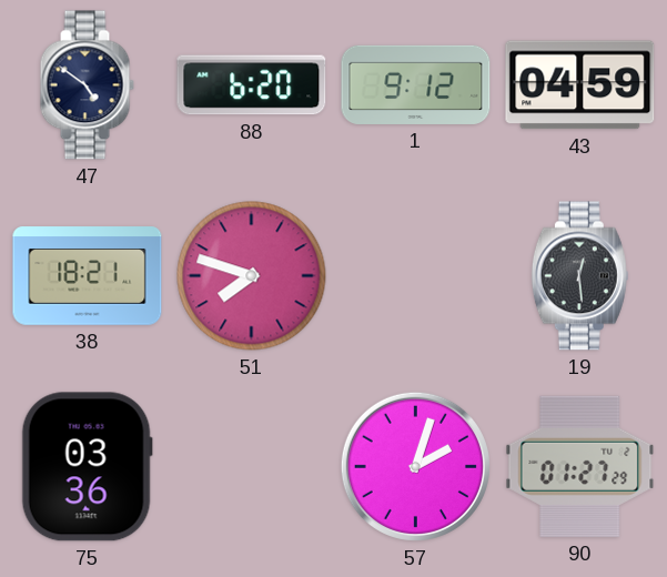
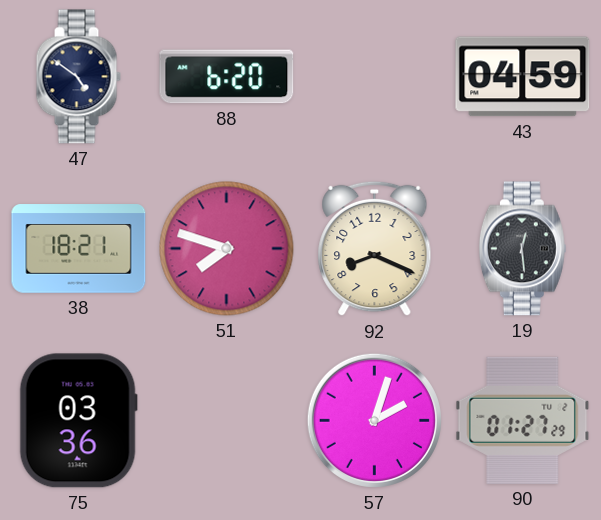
1: 9:12 -> none
92: none -> 8:19
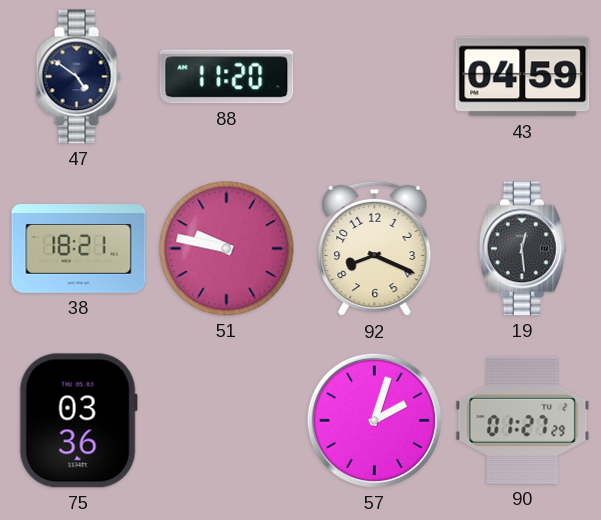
88: 6:20 -> 11:20
51: 7:48 -> 9:47
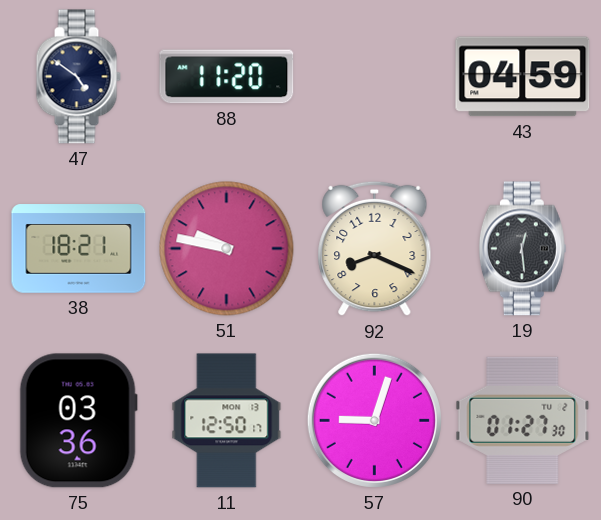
11: none -> 12:50
57: 2:03 -> 9:03
90: 01:27:29 -> 01:27:30
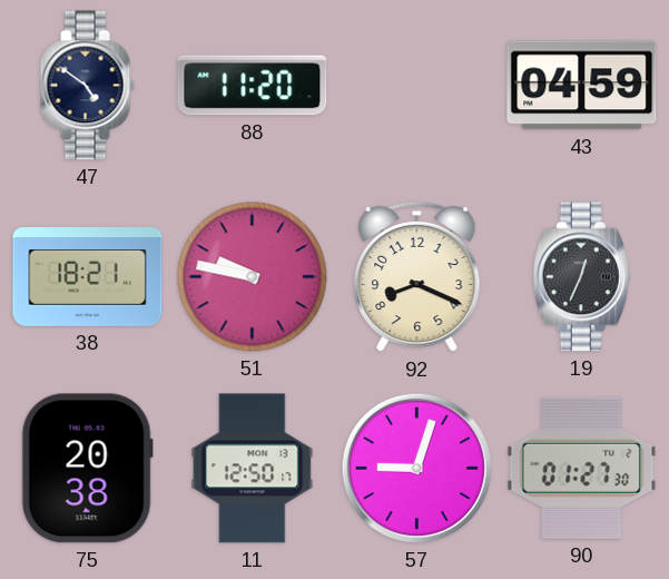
19: 12:29 -> 12:34
75: 03:36 -> 20:38
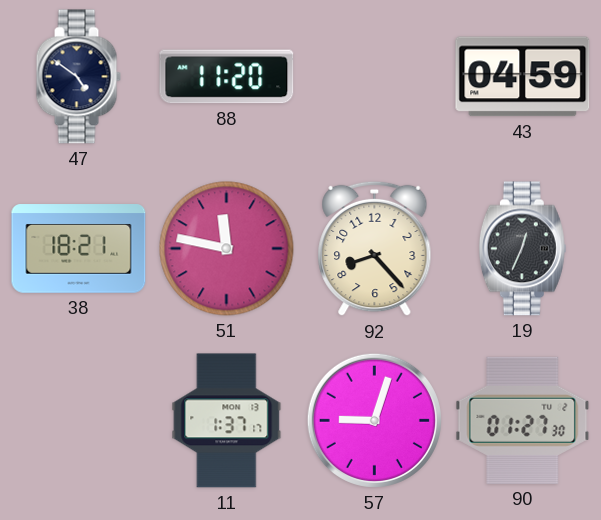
51: 9:47 -> 11:47
92: 8:19 -> 8:23
75: 20:38 -> none
11: 12:50 -> 1:37
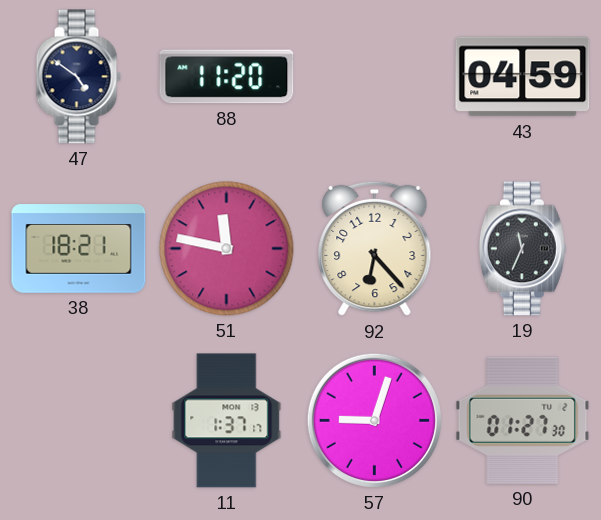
92: 8:23 -> 6:23
19: 12:34 -> 11:34
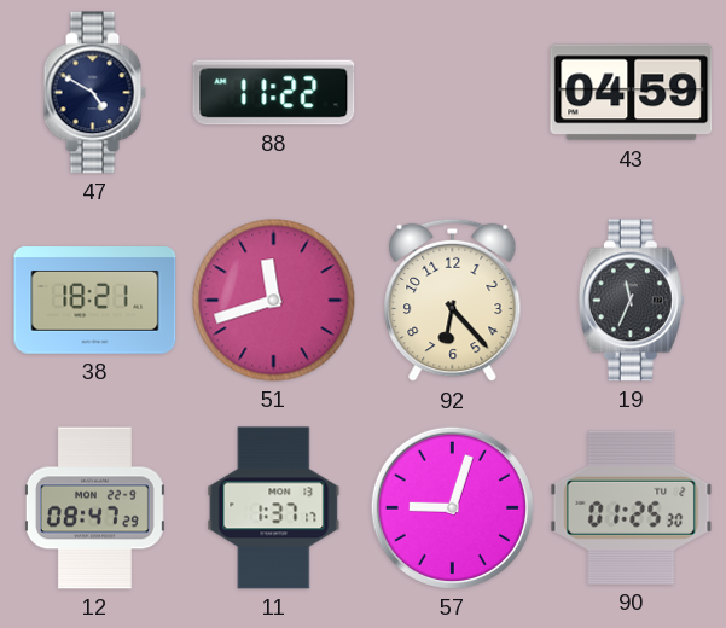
47: 4:51 -> 4:50
88: 11:20 -> 11:22
51: 11:47 -> 11:42
12: none -> 08:47
90: 01:27 -> 01:25
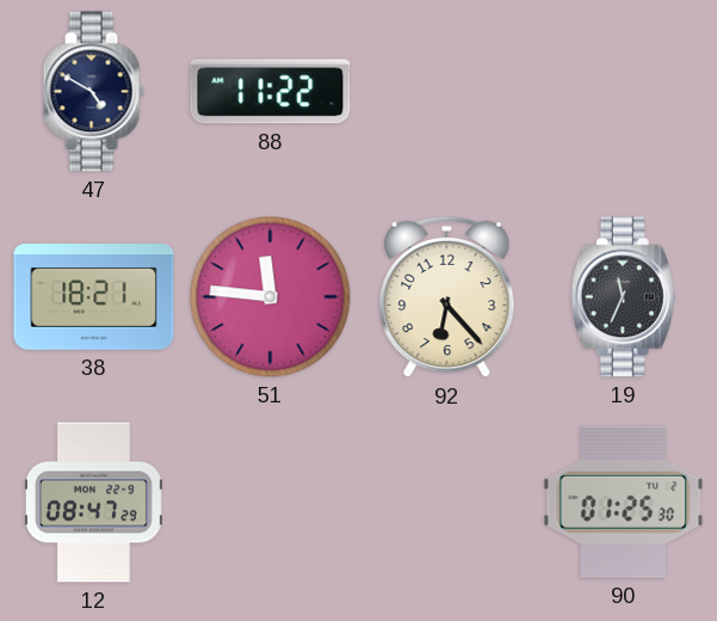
43: 04:59 -> none
51: 11:42 -> 11:46
11: 1:37 -> none
57: 9:03 -> none
